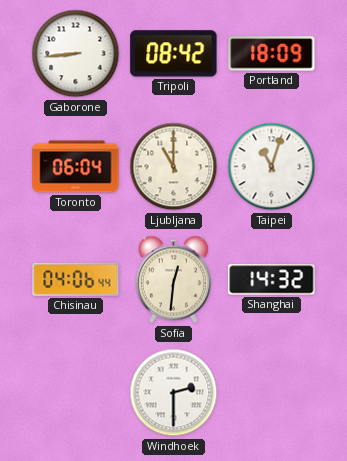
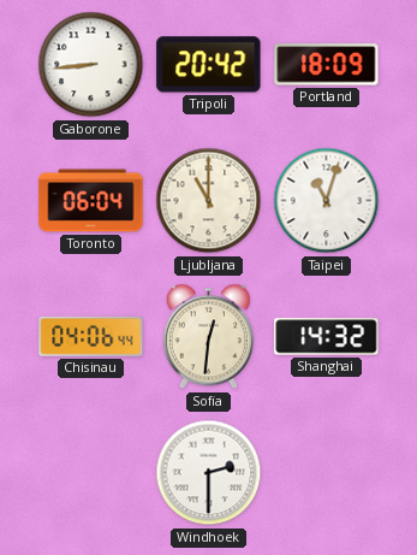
Tripoli: 08:42 -> 20:42
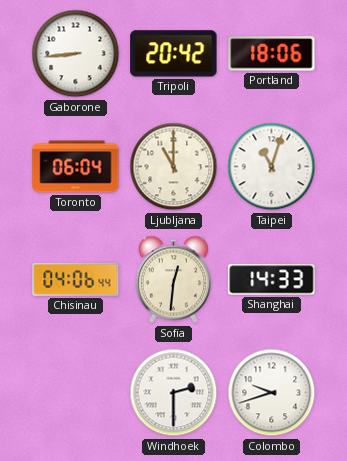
Portland: 18:09 -> 18:06
Shanghai: 14:32 -> 14:33
Colombo: none -> 9:42
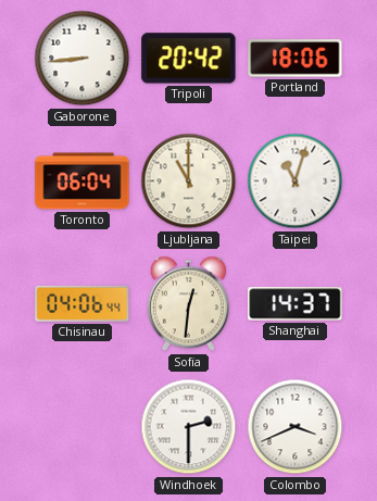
Shanghai: 14:33 -> 14:37
Colombo: 9:42 -> 3:41
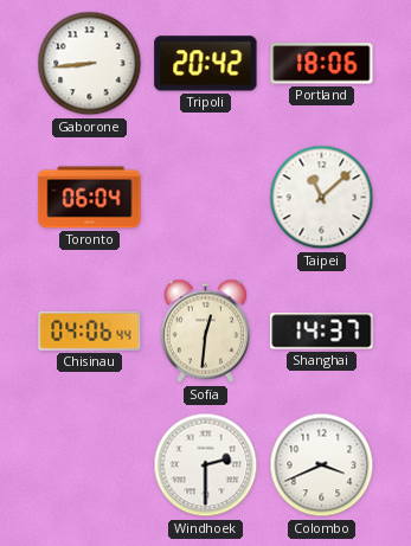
Ljubljana: 11:00 -> none
Taipei: 11:03 -> 11:08
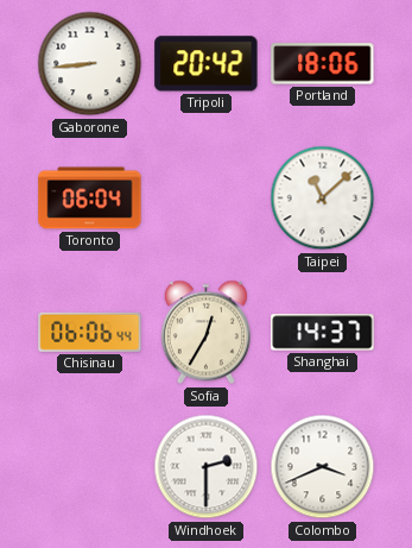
Chisinau: 04:06 -> 06:06
Sofia: 12:31 -> 12:35
